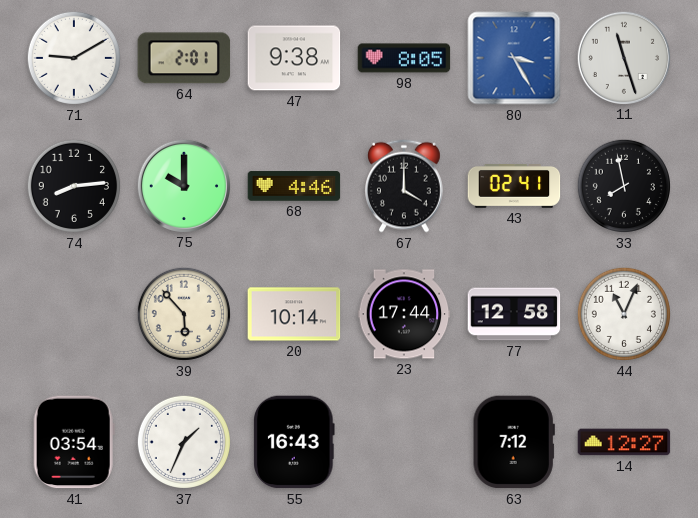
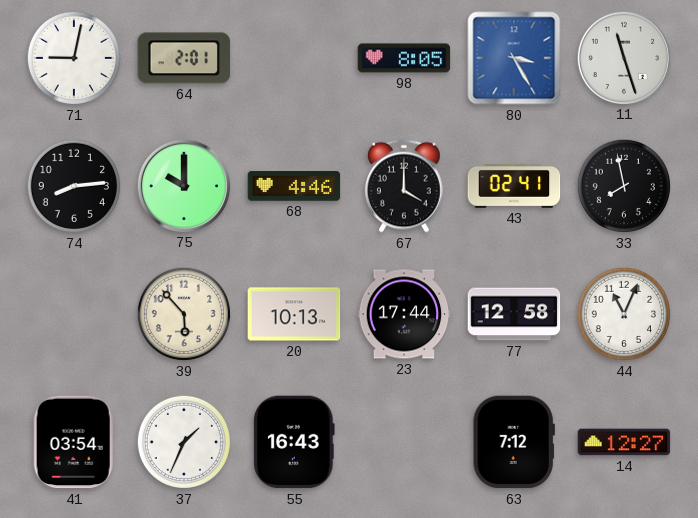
71: 9:10 -> 9:02
47: 9:38 -> none
20: 10:14 -> 10:13
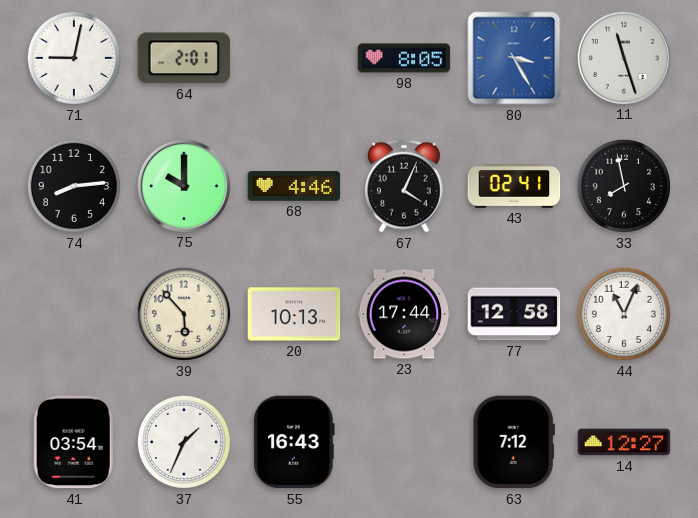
67: 4:00 -> 4:04
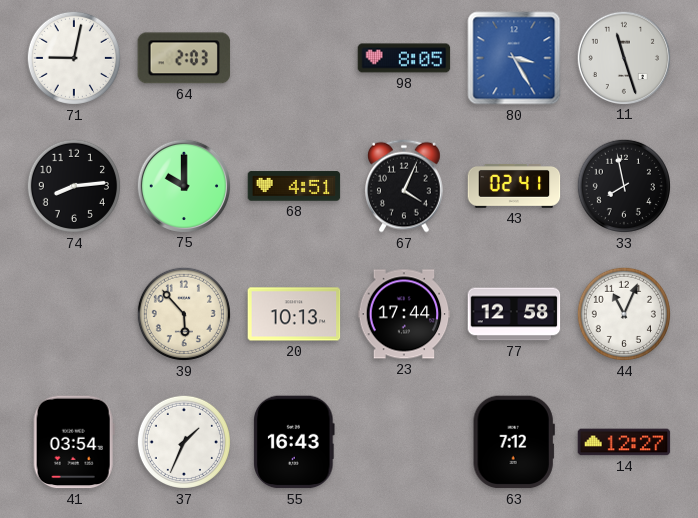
64: 2:01 -> 2:03
68: 4:46 -> 4:51
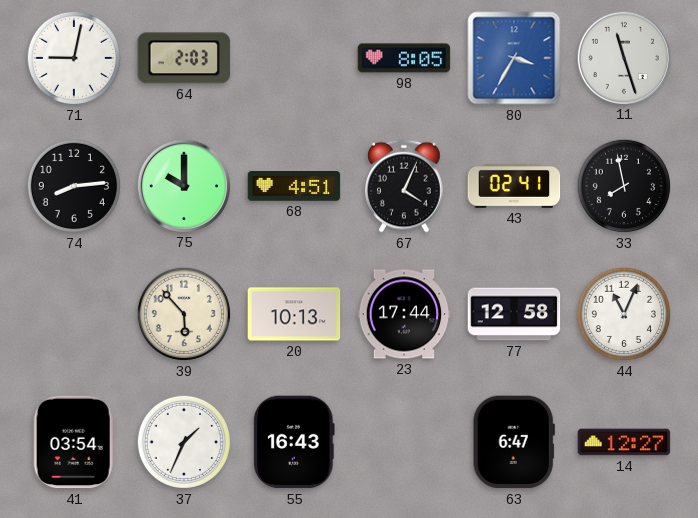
80: 3:25 -> 3:35
63: 7:12 -> 6:47
